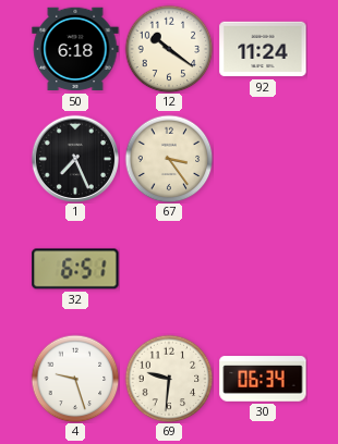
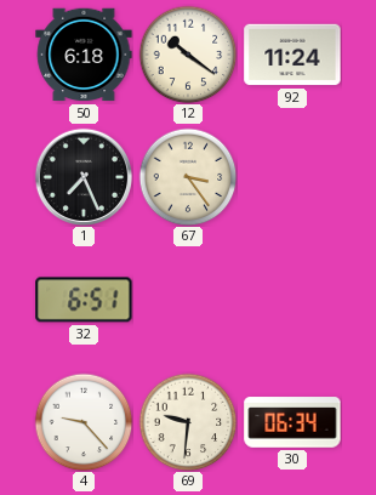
4: 9:27 -> 9:23
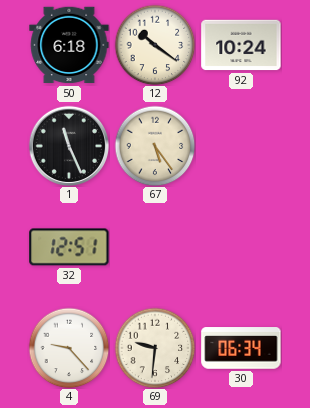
92: 11:24 -> 10:24
1: 7:26 -> 11:26
67: 3:24 -> 5:24
32: 6:51 -> 12:51
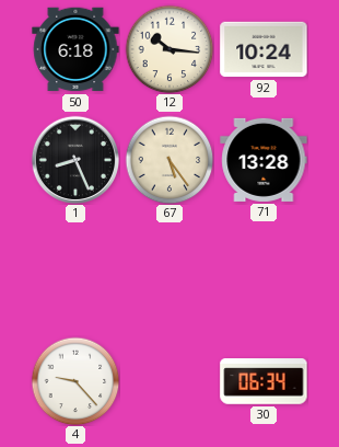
12: 10:21 -> 10:16
1: 11:26 -> 8:26
71: none -> 13:28
32: 12:51 -> none
69: 9:31 -> none
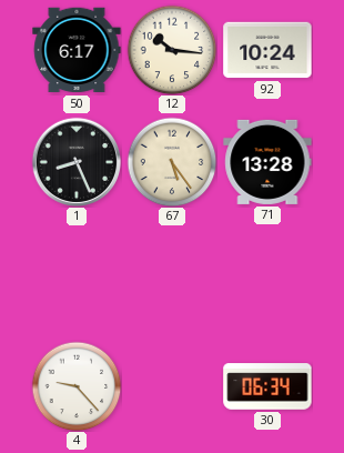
50: 6:18 -> 6:17
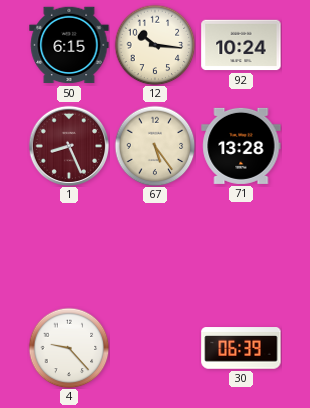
50: 6:17 -> 6:15
1 dial: black -> burgundy
30: 06:34 -> 06:39
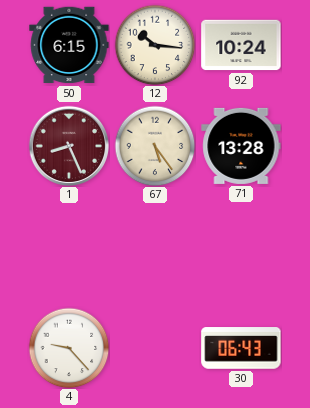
30: 06:39 -> 06:43
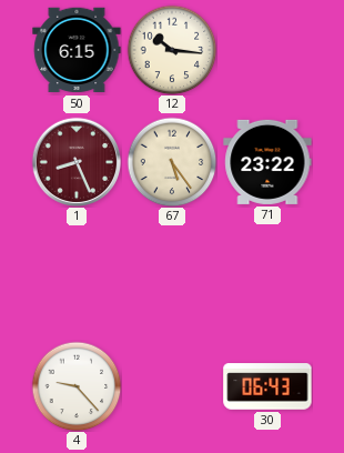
92: 10:24 -> none
71: 13:28 -> 23:22
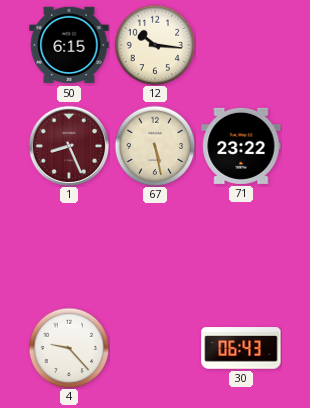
67: 5:24 -> 5:28
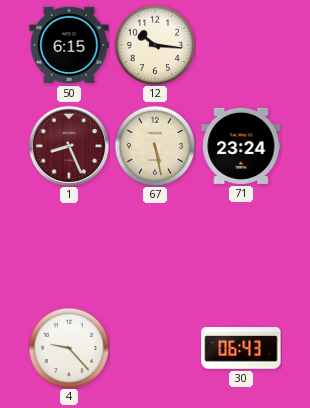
71: 23:22 -> 23:24
